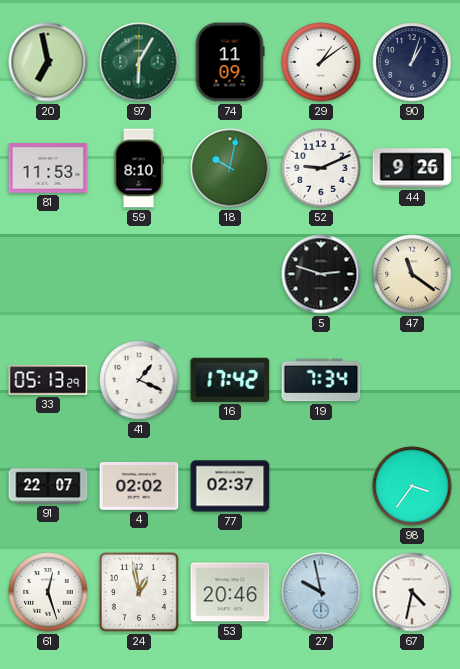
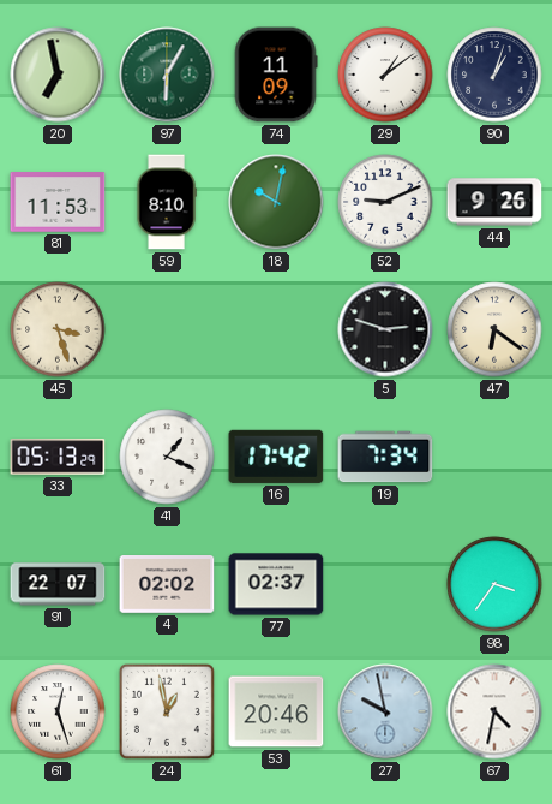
45: none -> 3:27
47: 11:21 -> 6:21
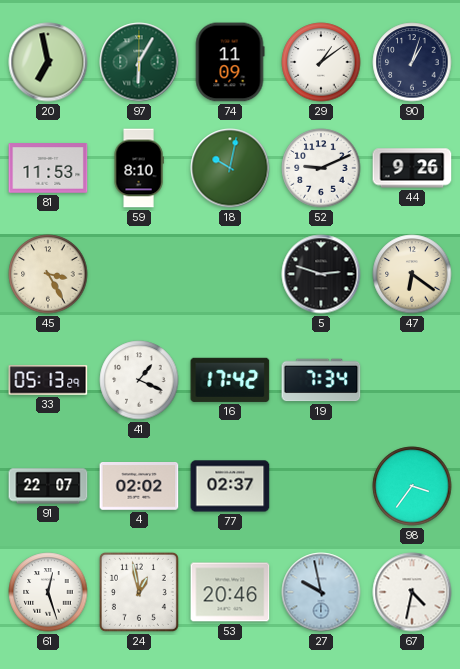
45: 3:27 -> 3:25
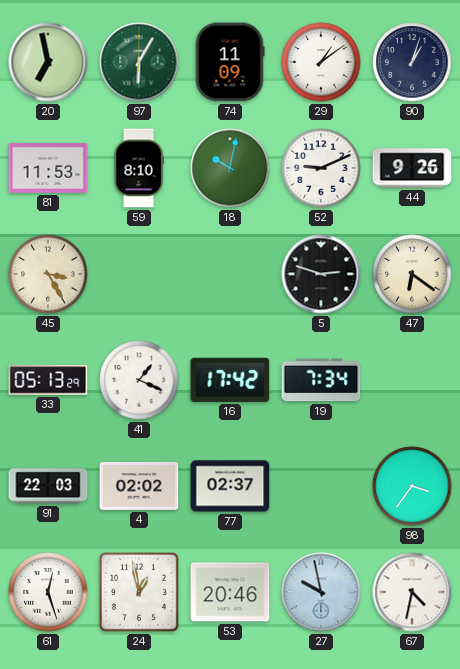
91: 22:07 -> 22:03
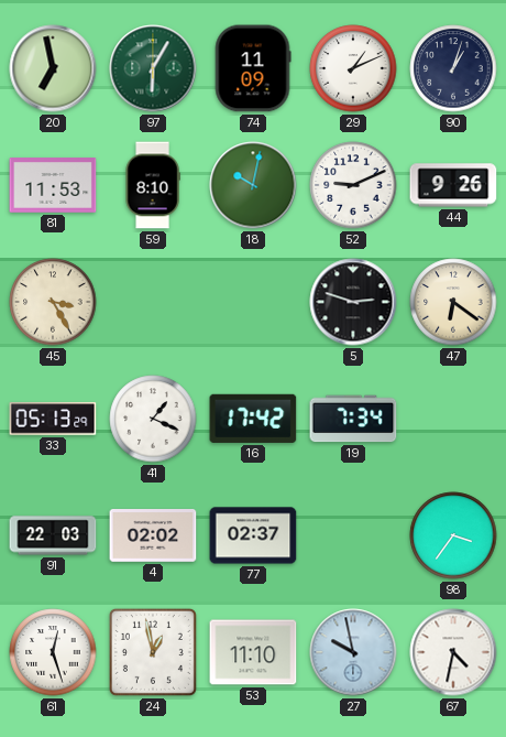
29: 1:09 -> 1:11
53: 20:46 -> 11:10
